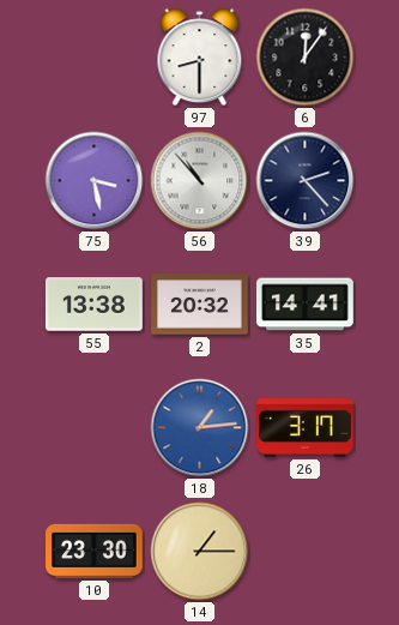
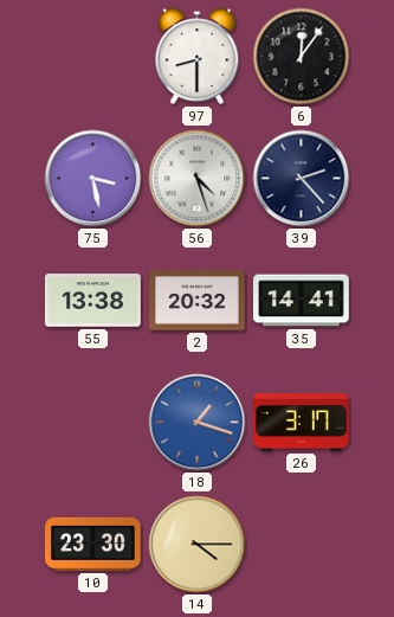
56: 10:53 -> 4:27
18: 1:14 -> 1:18
14: 1:15 -> 4:15
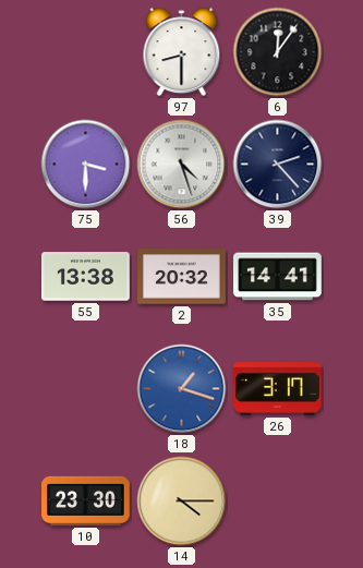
75: 3:28 -> 3:30
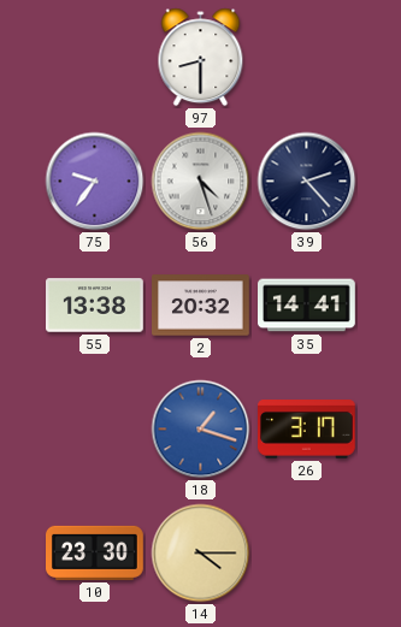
6: 12:06 -> none
75: 3:30 -> 9:36
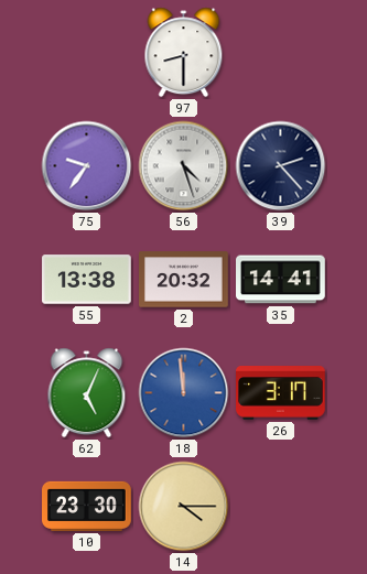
62: none -> 5:04
18: 1:18 -> 11:59
